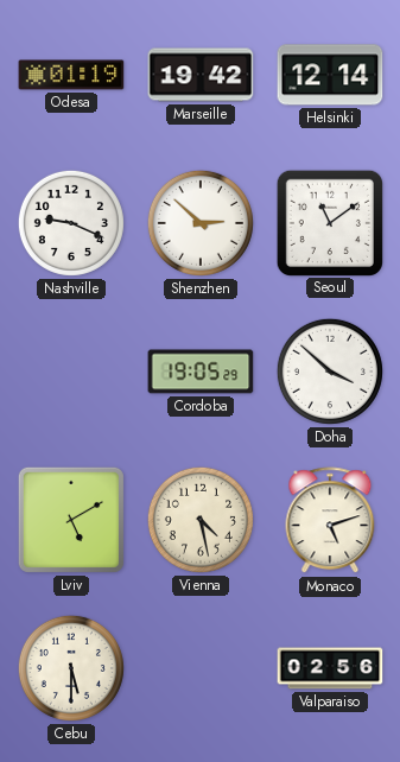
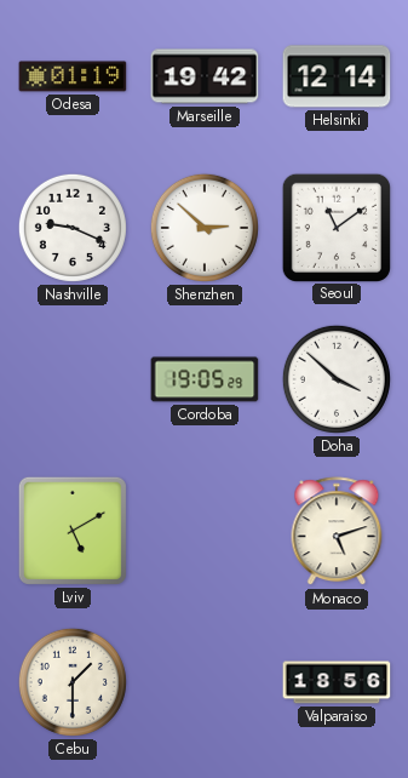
Vienna: 4:28 -> none
Cebu: 5:30 -> 1:30
Valparaiso: 02:56 -> 18:56
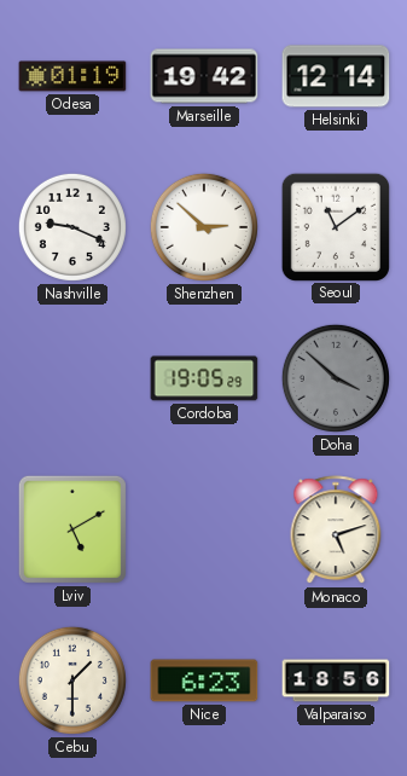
Doha dial: white -> grey
Nice: none -> 6:23
